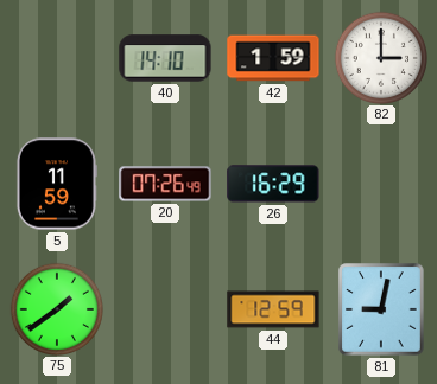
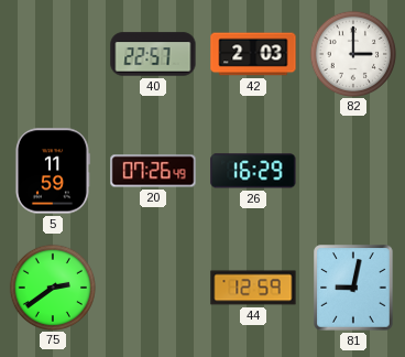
40: 14:10 -> 22:57
42: 1:59 -> 2:03
75: 1:39 -> 2:39
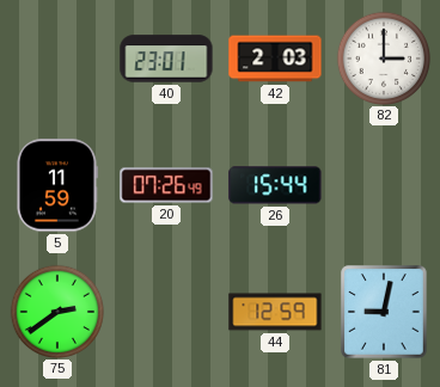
40: 22:57 -> 23:01
26: 16:29 -> 15:44
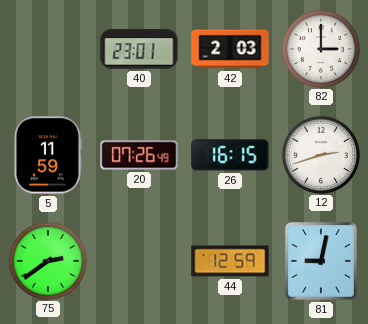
26: 15:44 -> 16:15
12: none -> 2:42
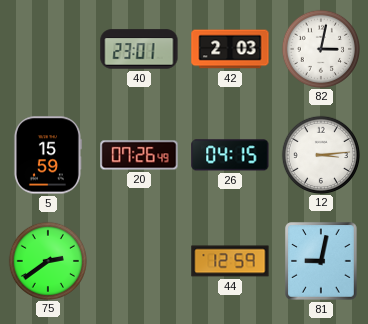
82: 3:00 -> 3:02
5: 11:59 -> 15:59
26: 16:15 -> 04:15
12: 2:42 -> 3:14
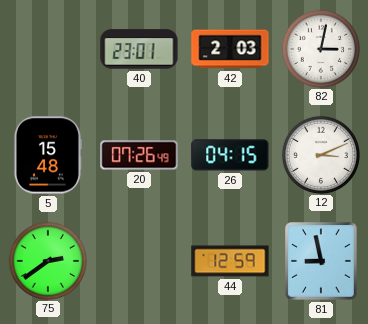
5: 15:59 -> 15:48
12: 3:14 -> 3:11
81: 9:02 -> 8:58
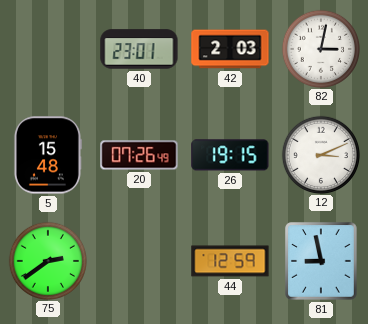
26: 04:15 -> 19:15
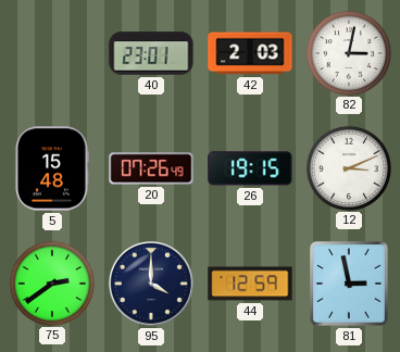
95: none -> 4:00
81: 8:58 -> 2:58
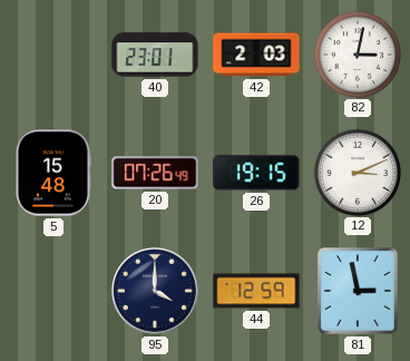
75: 2:39 -> none
